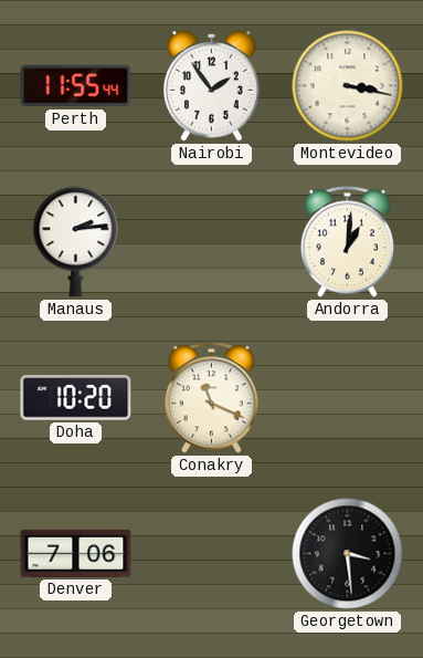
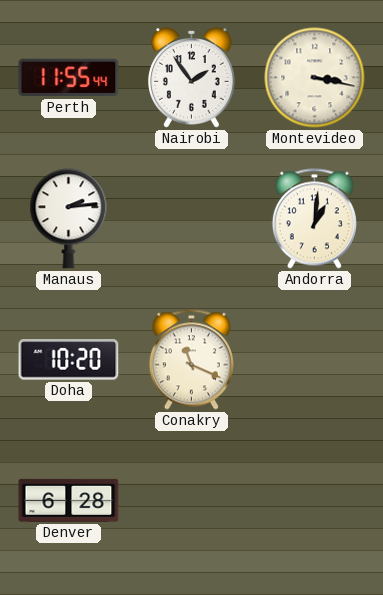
Denver: 7:06 -> 6:28
Georgetown: 3:29 -> none
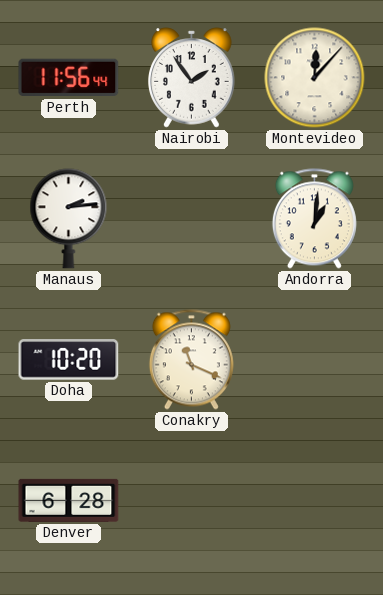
Perth: 11:55 -> 11:56
Montevideo: 3:17 -> 12:07
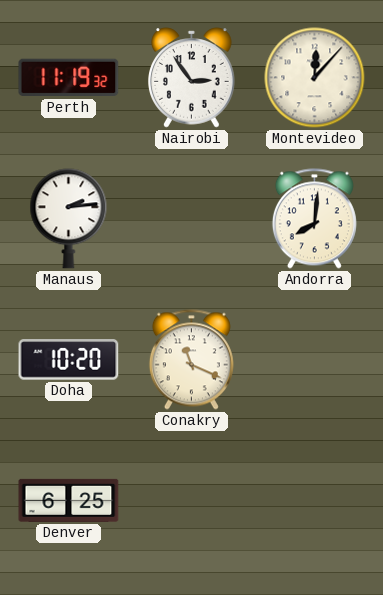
Perth: 11:56 -> 11:19
Nairobi: 1:54 -> 2:54
Andorra: 1:01 -> 8:01
Denver: 6:28 -> 6:25
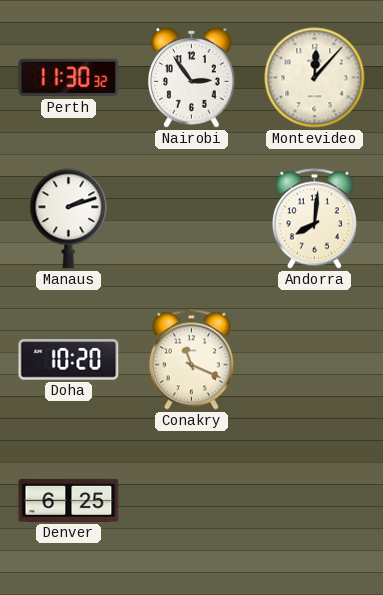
Perth: 11:19 -> 11:30
Manaus: 2:14 -> 2:12
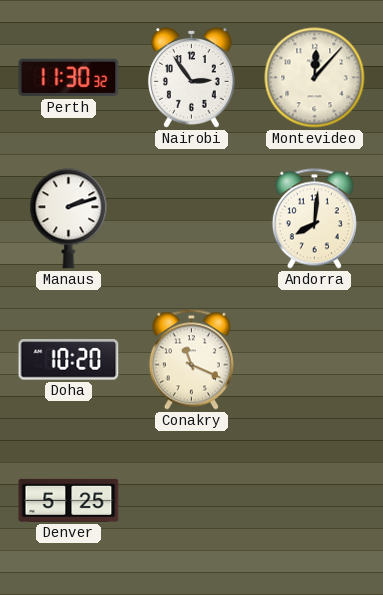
Denver: 6:25 -> 5:25
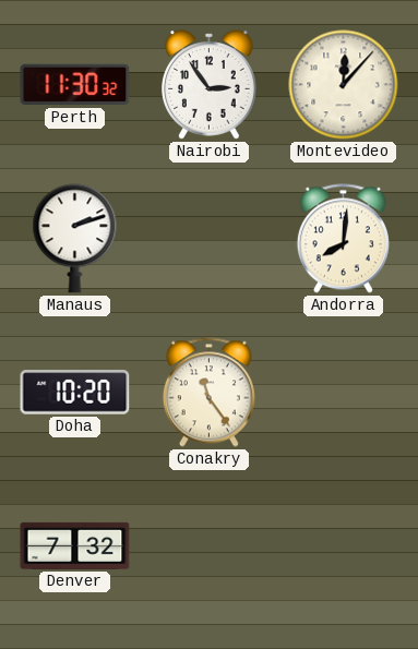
Conakry: 11:19 -> 11:24
Denver: 5:25 -> 7:32
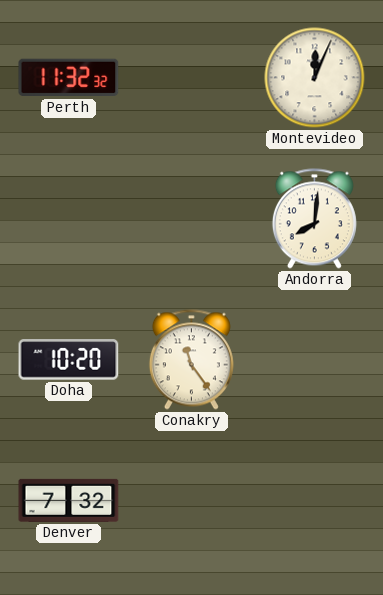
Perth: 11:30 -> 11:32
Nairobi: 2:54 -> none
Montevideo: 12:07 -> 12:04
Manaus: 2:12 -> none
